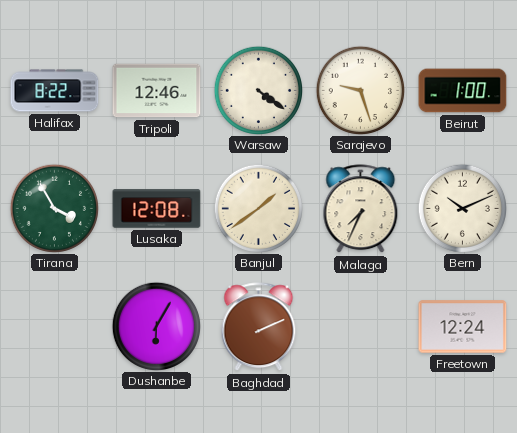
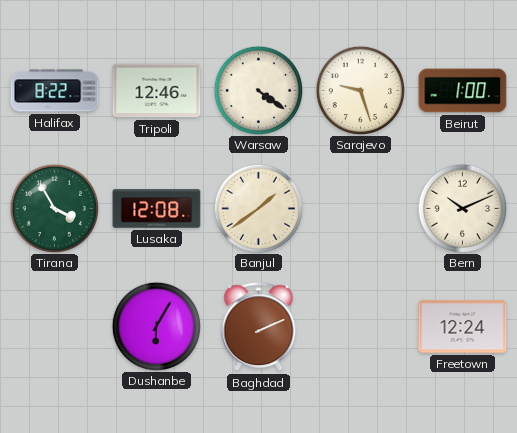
Malaga: 7:34 -> none
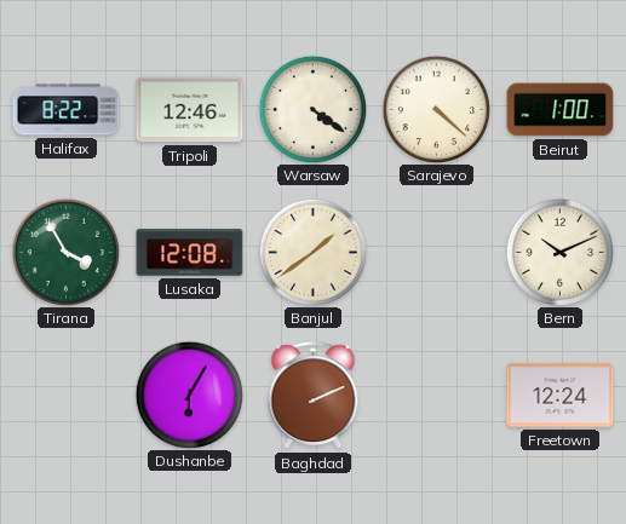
Sarajevo: 9:27 -> 4:22
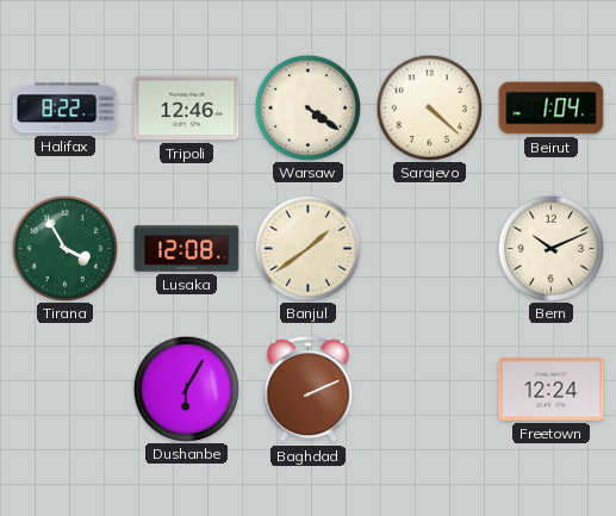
Beirut: 1:00 -> 1:04
